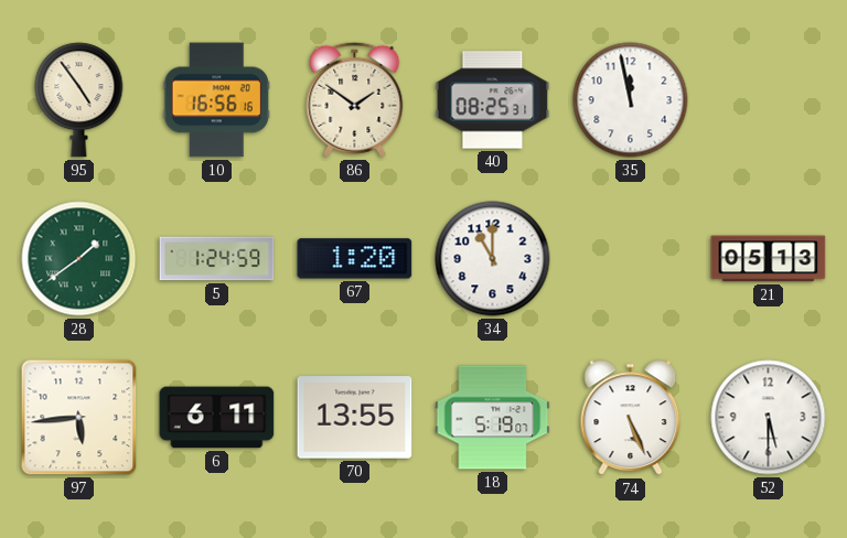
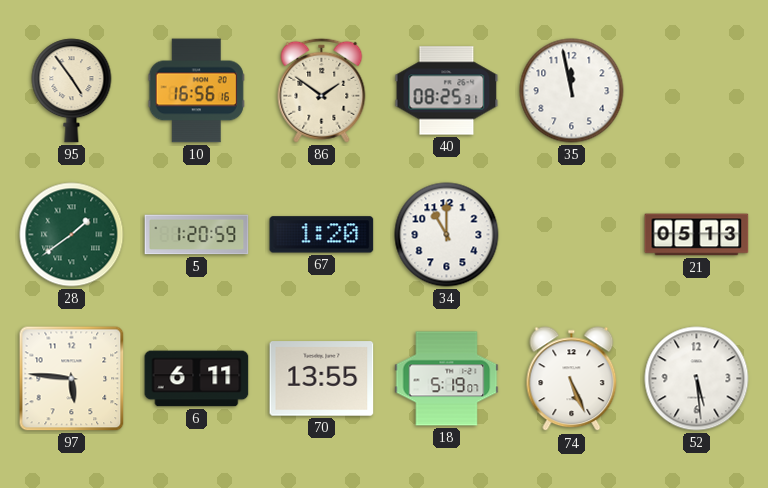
5: 1:24 -> 1:20
97: 5:44 -> 5:46
52: 5:30 -> 5:29
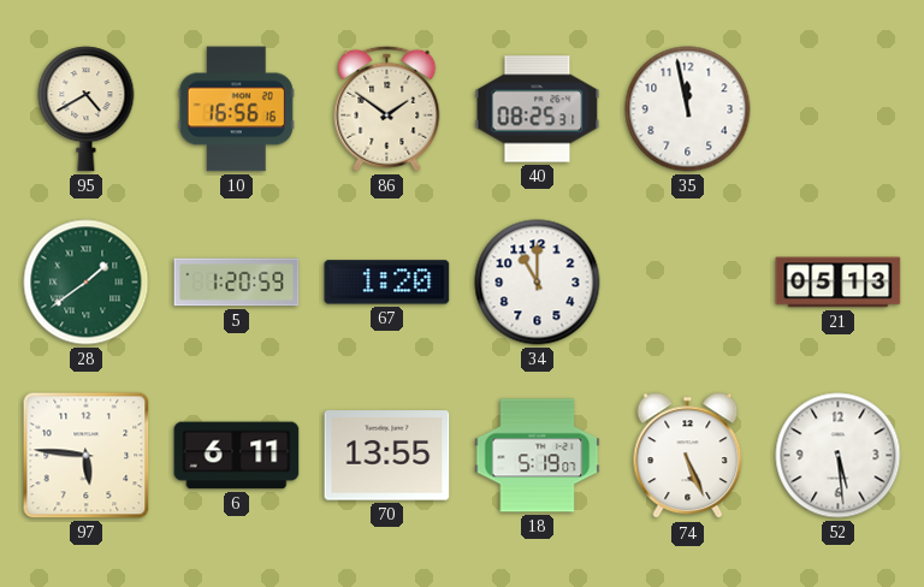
95: 4:54 -> 4:40
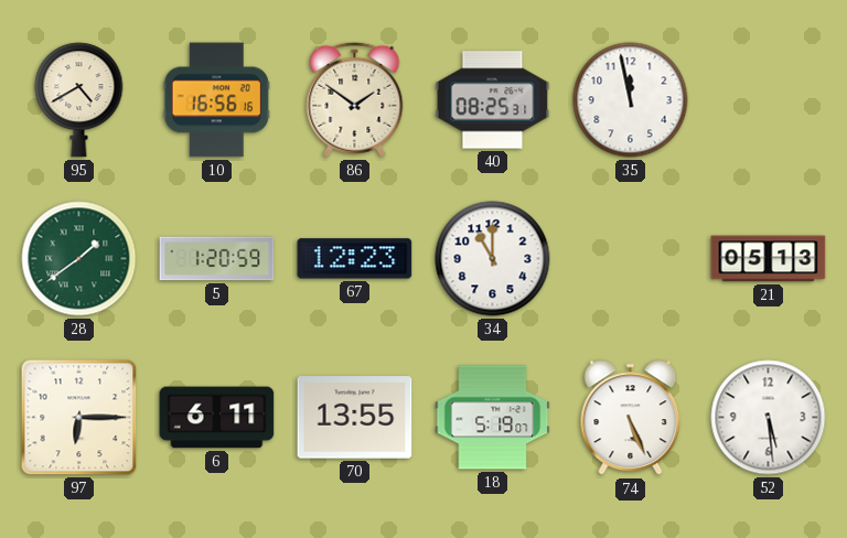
67: 1:20 -> 12:23
97: 5:46 -> 6:15
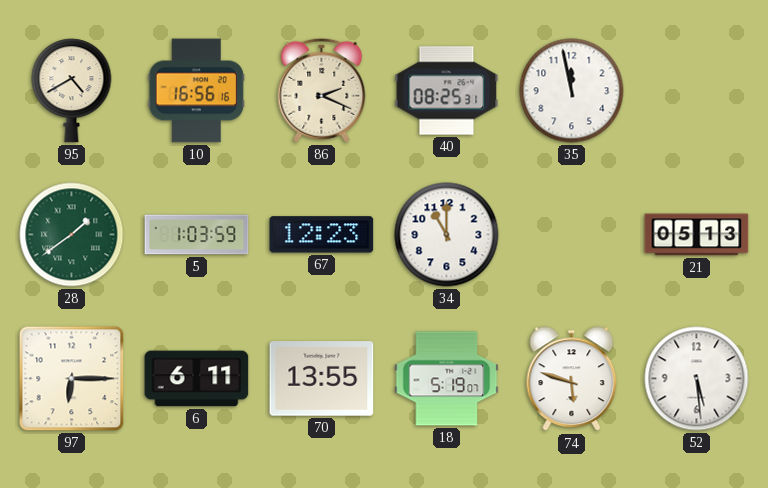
86: 1:51 -> 2:19
5: 1:20 -> 1:03
74: 5:26 -> 5:48
